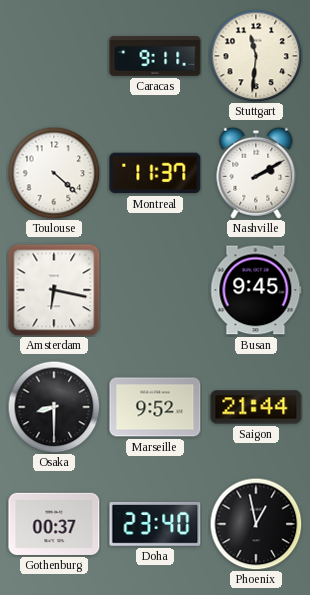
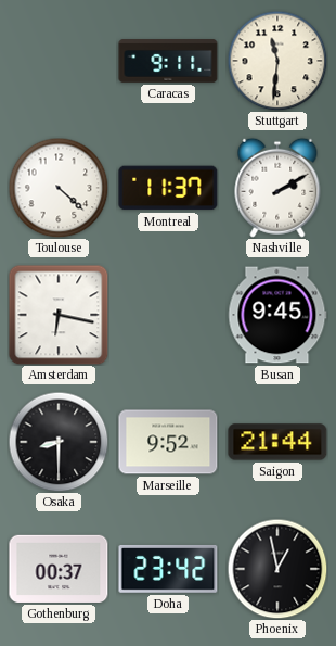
Doha: 23:40 -> 23:42
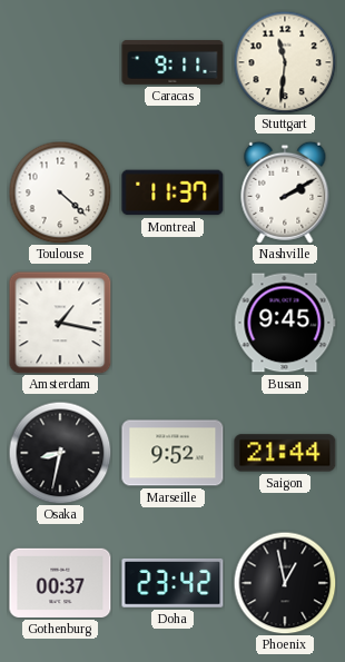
Amsterdam: 6:17 -> 1:17
Osaka: 8:30 -> 8:32
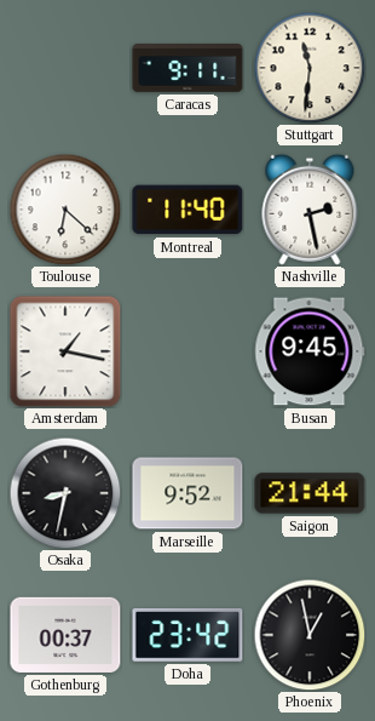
Toulouse: 4:22 -> 6:22
Montreal: 11:37 -> 11:40
Nashville: 2:10 -> 2:28
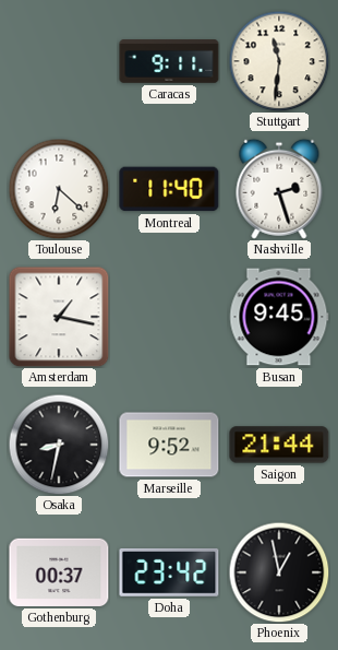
Nashville: 2:28 -> 2:27
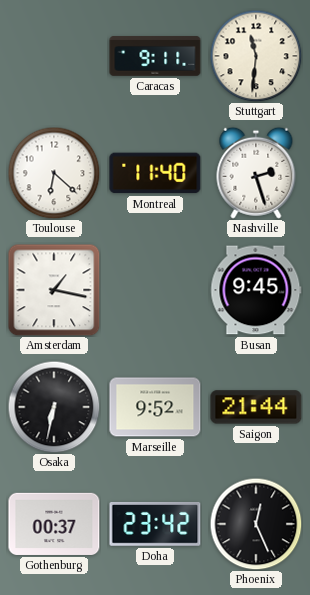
Osaka: 8:32 -> 6:32
Phoenix: 12:58 -> 12:26
